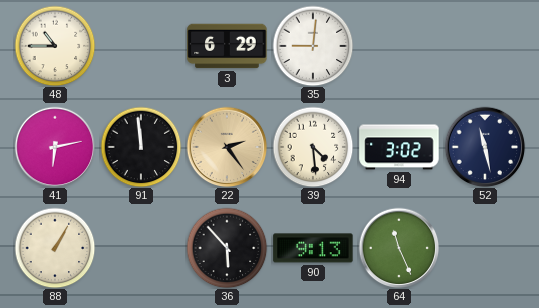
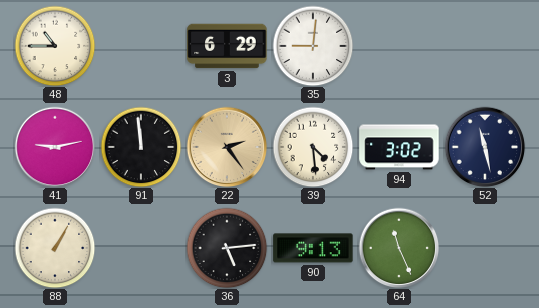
41: 6:13 -> 9:13
36: 5:53 -> 5:14
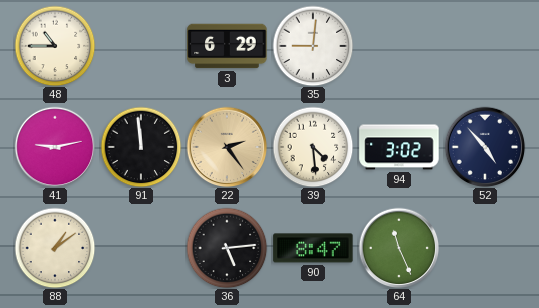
52: 11:28 -> 4:53
88: 1:05 -> 1:09
90: 9:13 -> 8:47
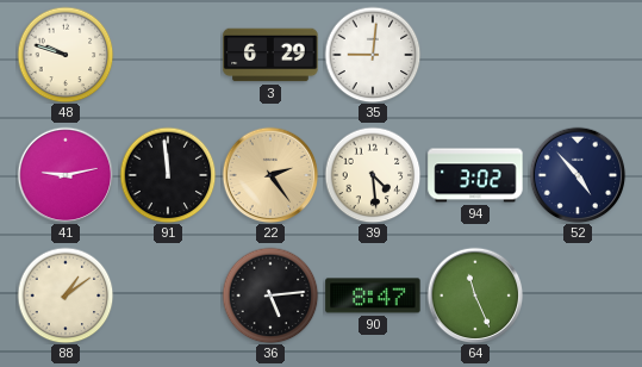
48: 10:45 -> 9:48
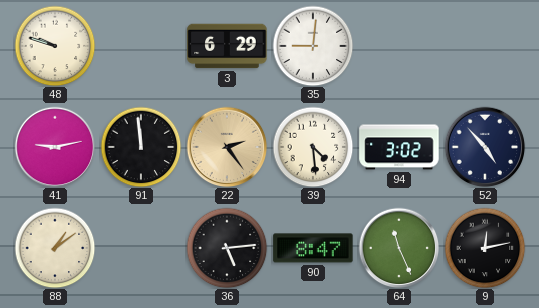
9: none -> 12:13
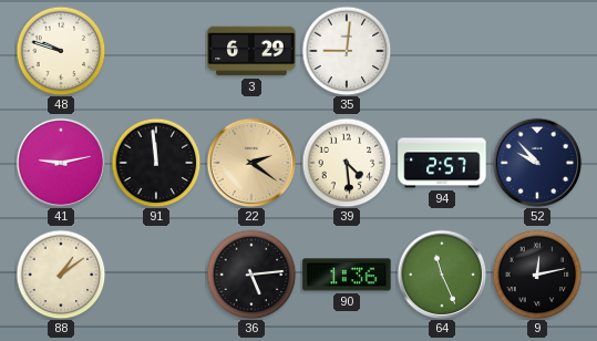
22: 2:24 -> 2:21
94: 3:02 -> 2:57
52: 4:53 -> 9:53
90: 8:47 -> 1:36
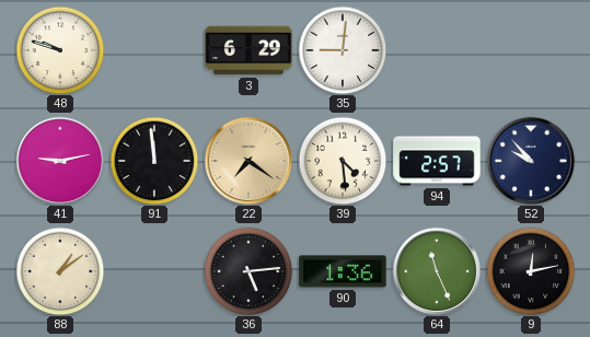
22: 2:21 -> 7:21
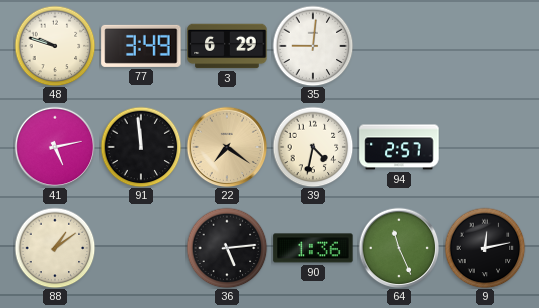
77: none -> 3:49
41: 9:13 -> 5:13
39: 4:29 -> 4:32
52: 9:53 -> none
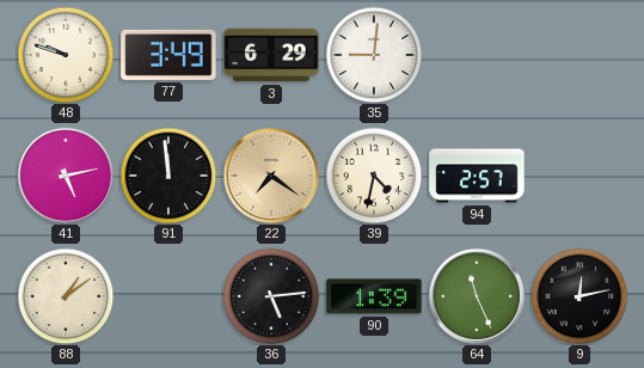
90: 1:36 -> 1:39
